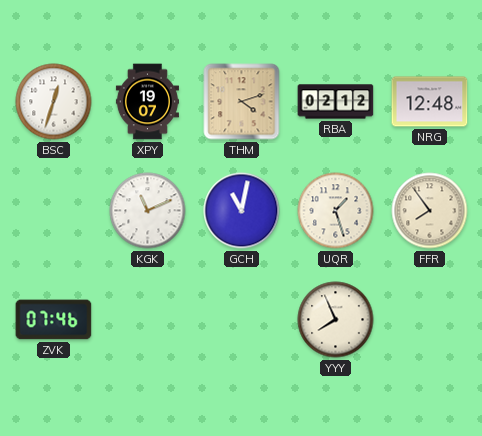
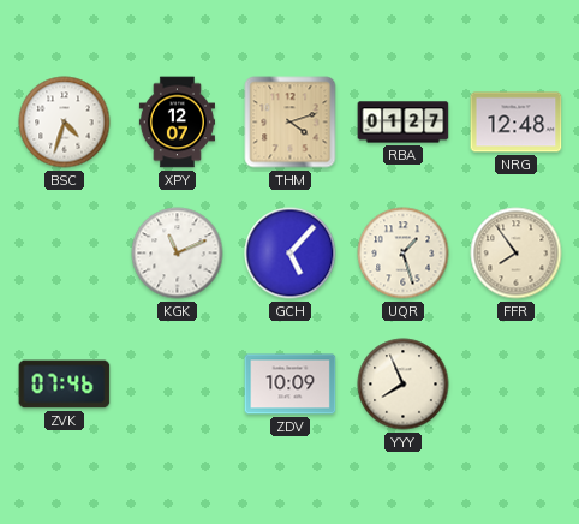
BSC: 12:33 -> 4:33
XPY: 19:07 -> 12:07
RBA: 02:12 -> 01:27
GCH: 11:02 -> 5:07
ZDV: none -> 10:09
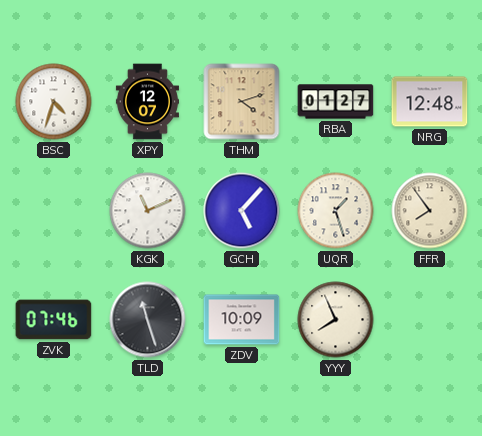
TLD: none -> 11:27
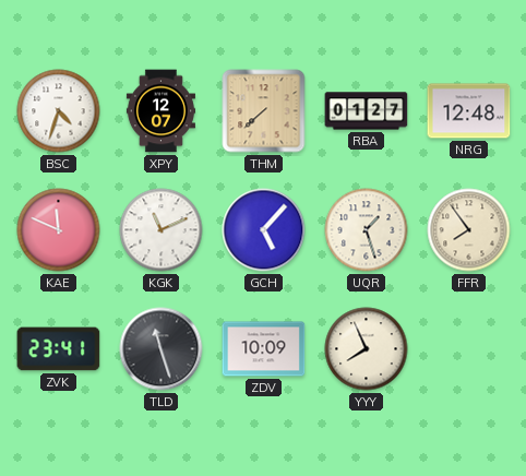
THM: 4:12 -> 7:38
KAE: none -> 11:49
ZVK: 07:46 -> 23:41
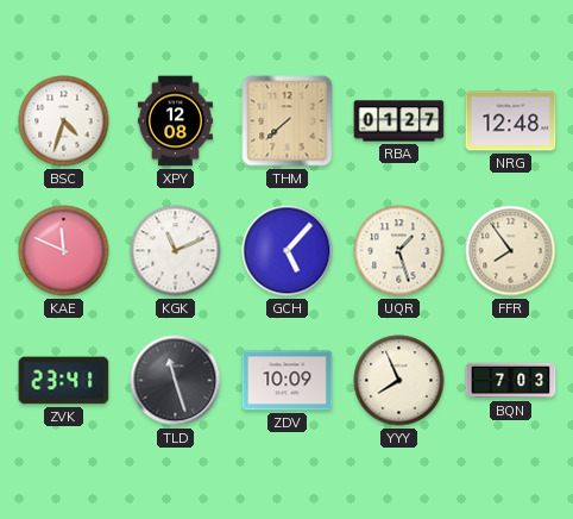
XPY: 12:07 -> 12:08
BQN: none -> 7:03
